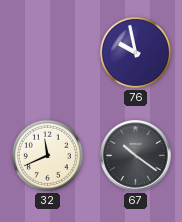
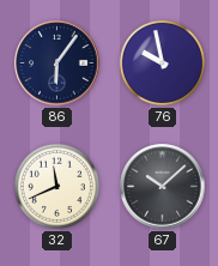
86: none -> 6:06
67: 10:21 -> 10:08
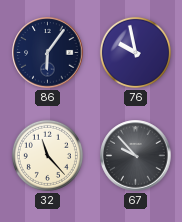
32: 11:41 -> 11:23
67: 10:08 -> 9:53
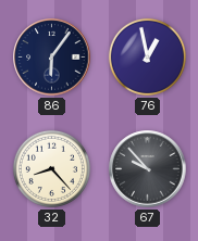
76: 9:58 -> 12:58
32: 11:23 -> 8:23
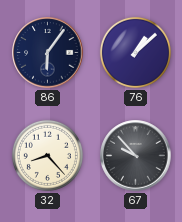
76: 12:58 -> 1:08
